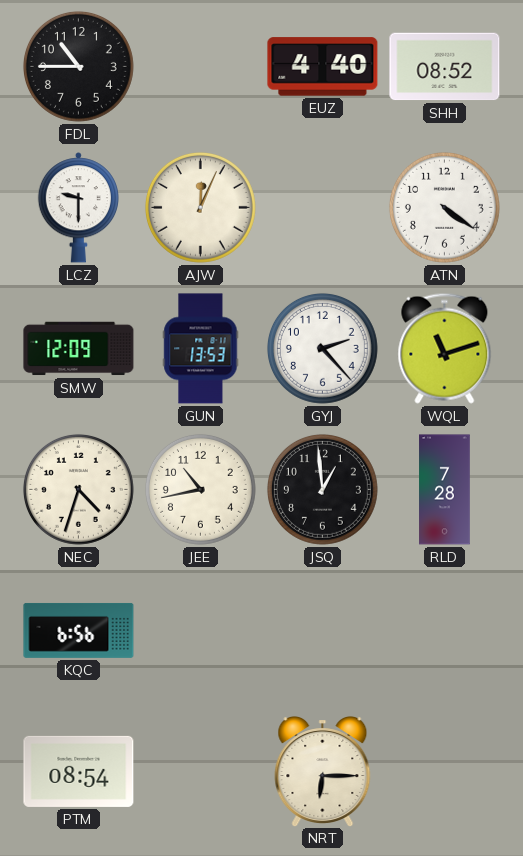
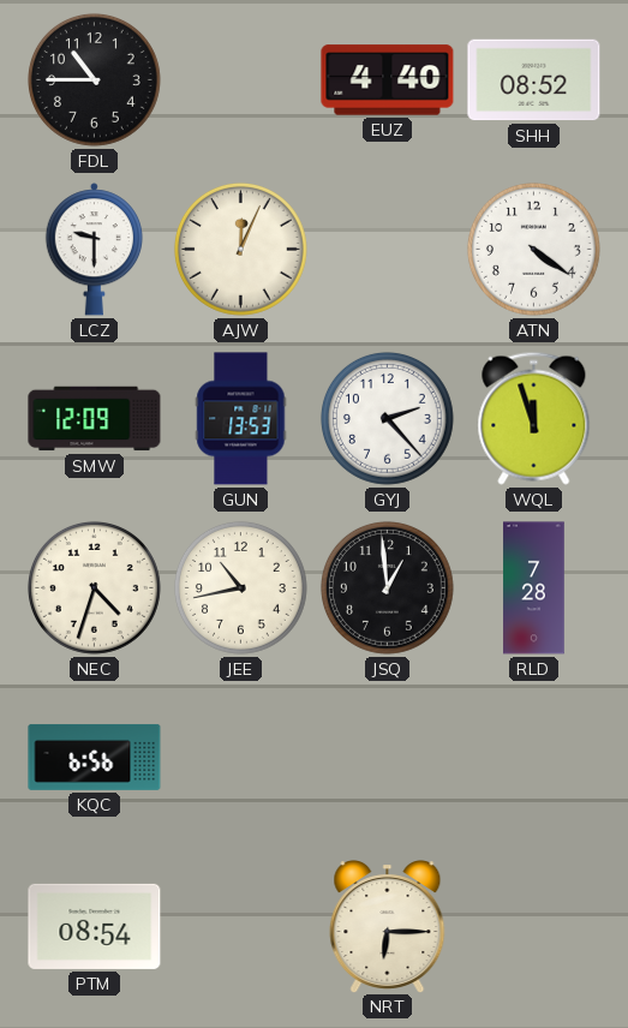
WQL: 11:12 -> 11:57
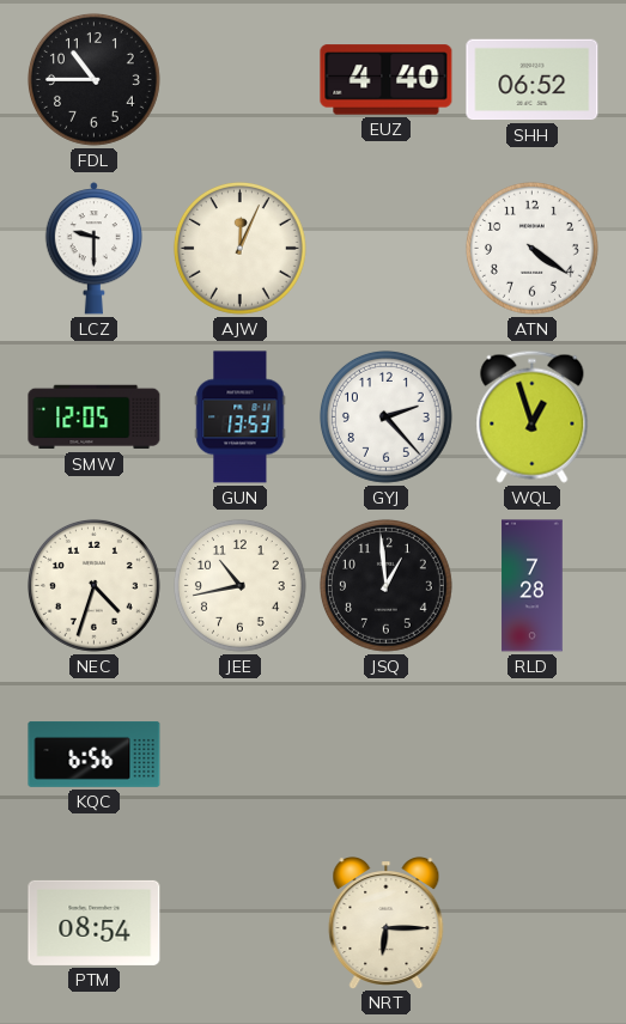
SHH: 08:52 -> 06:52
SMW: 12:09 -> 12:05
WQL: 11:57 -> 12:57
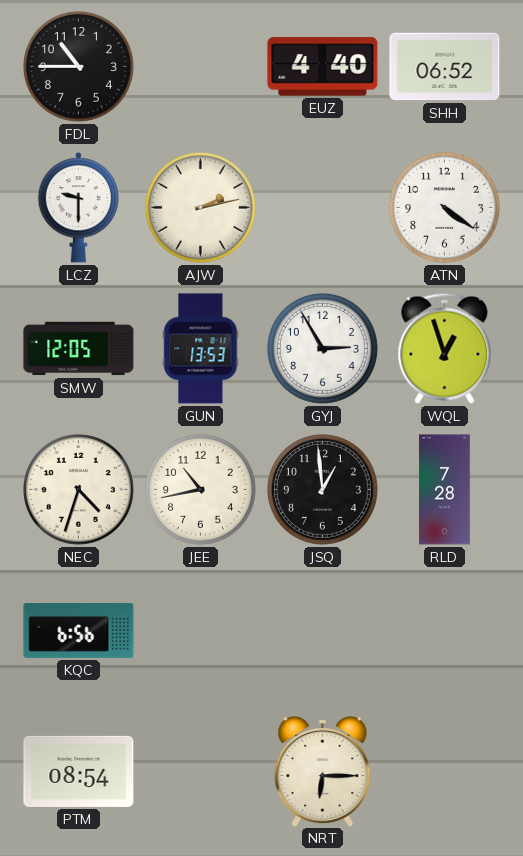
AJW: 12:04 -> 2:13
GYJ: 2:23 -> 2:55
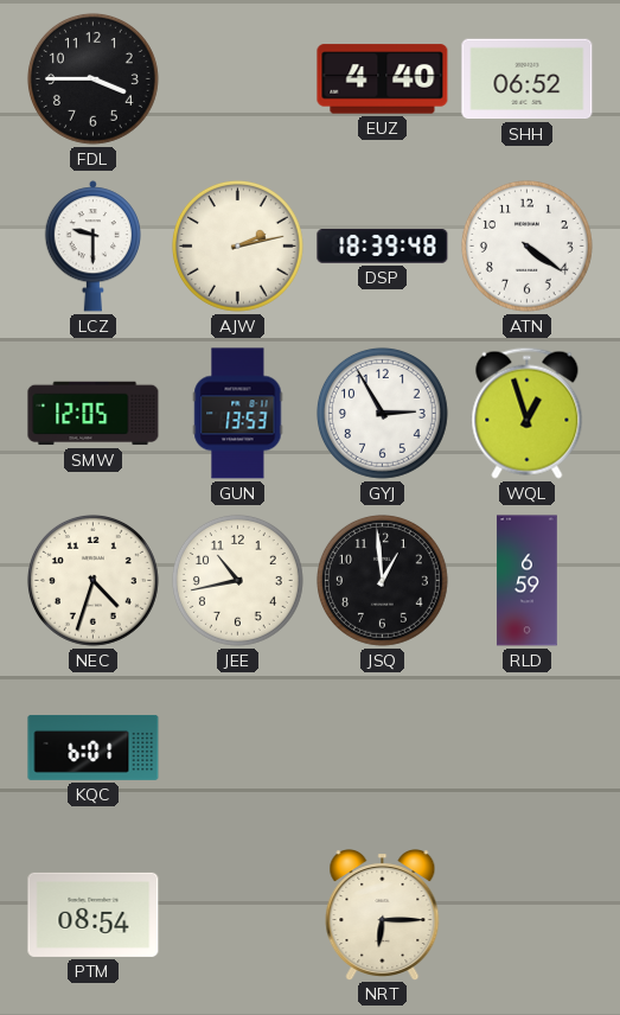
FDL: 10:45 -> 3:45
DSP: none -> 18:39
RLD: 7:28 -> 6:59
KQC: 6:56 -> 6:01
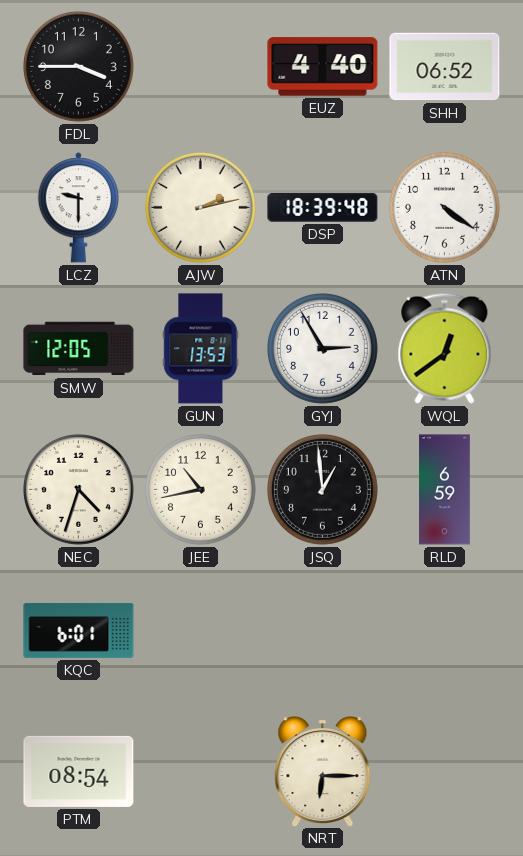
WQL: 12:57 -> 12:39
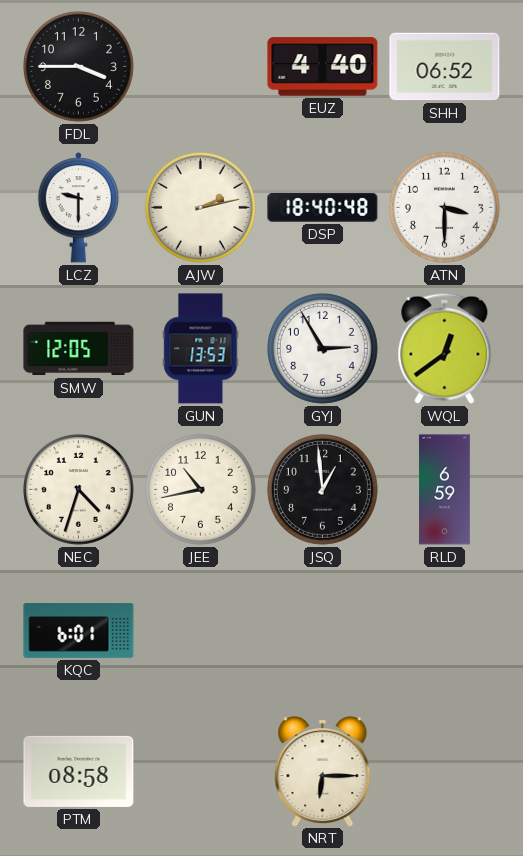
DSP: 18:39 -> 18:40
ATN: 4:21 -> 3:30
PTM: 08:54 -> 08:58
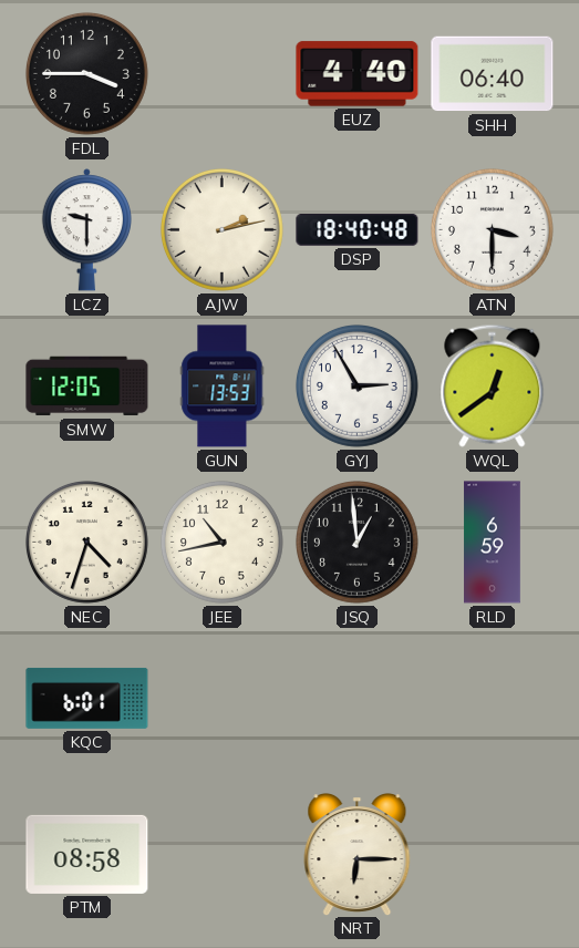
SHH: 06:52 -> 06:40
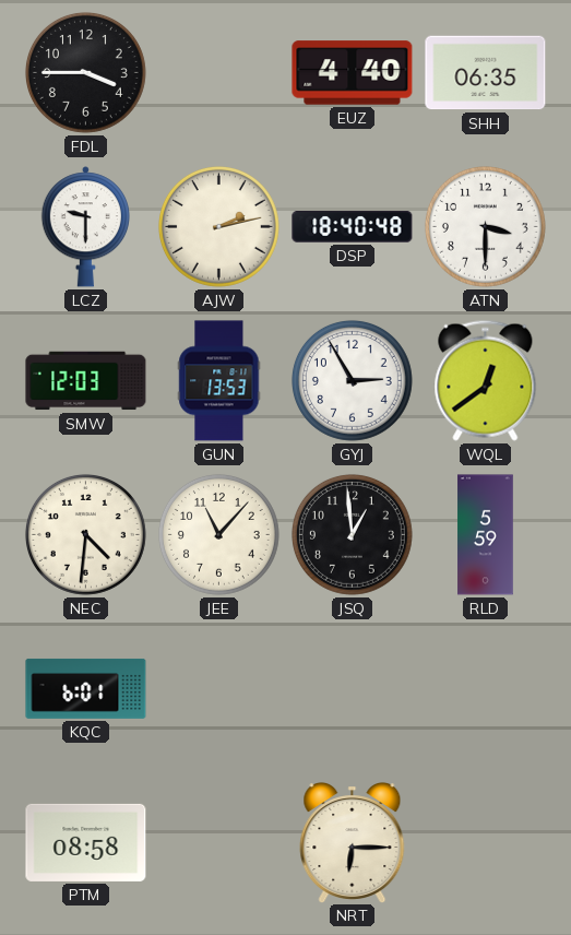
SHH: 06:40 -> 06:35
SMW: 12:05 -> 12:03
NEC: 4:33 -> 4:31
JEE: 10:43 -> 11:07
RLD: 6:59 -> 5:59
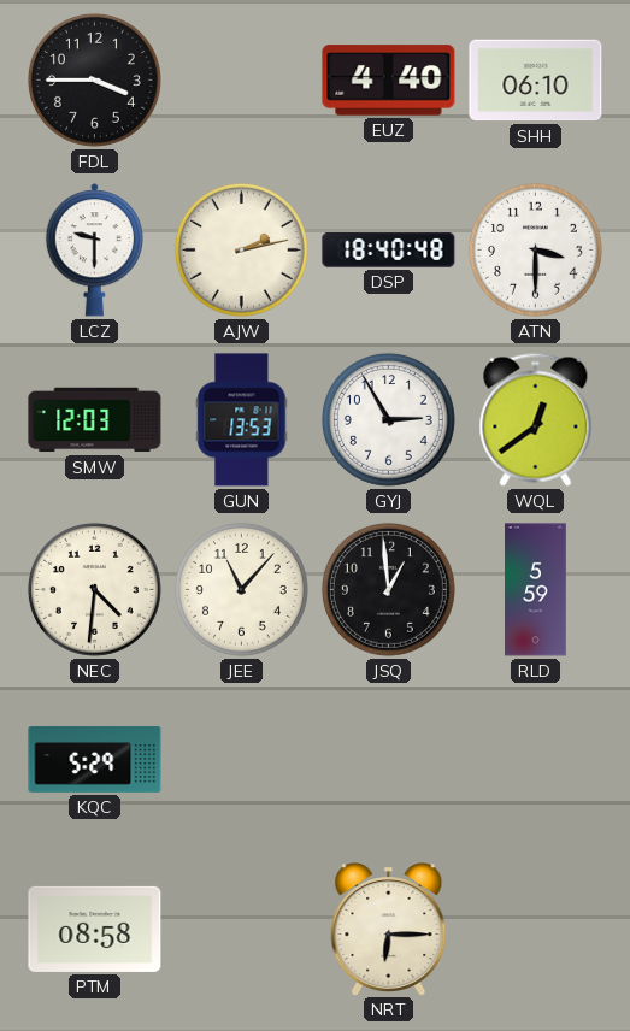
SHH: 06:35 -> 06:10
KQC: 6:01 -> 5:29
